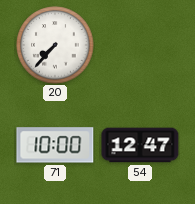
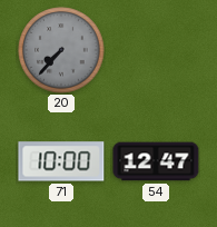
20 dial: white -> grey
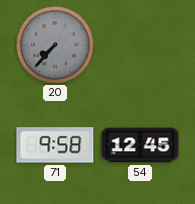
71: 10:00 -> 9:58
54: 12:47 -> 12:45
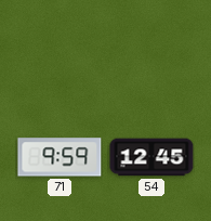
20: 7:37 -> none
71: 9:58 -> 9:59
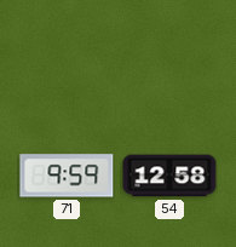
54: 12:45 -> 12:58
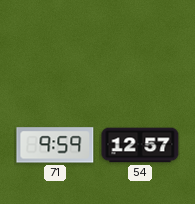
54: 12:58 -> 12:57
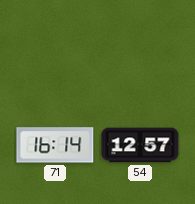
71: 9:59 -> 16:14
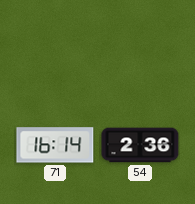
54: 12:57 -> 2:36
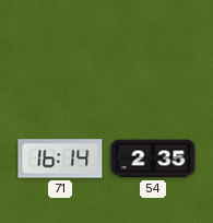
54: 2:36 -> 2:35
